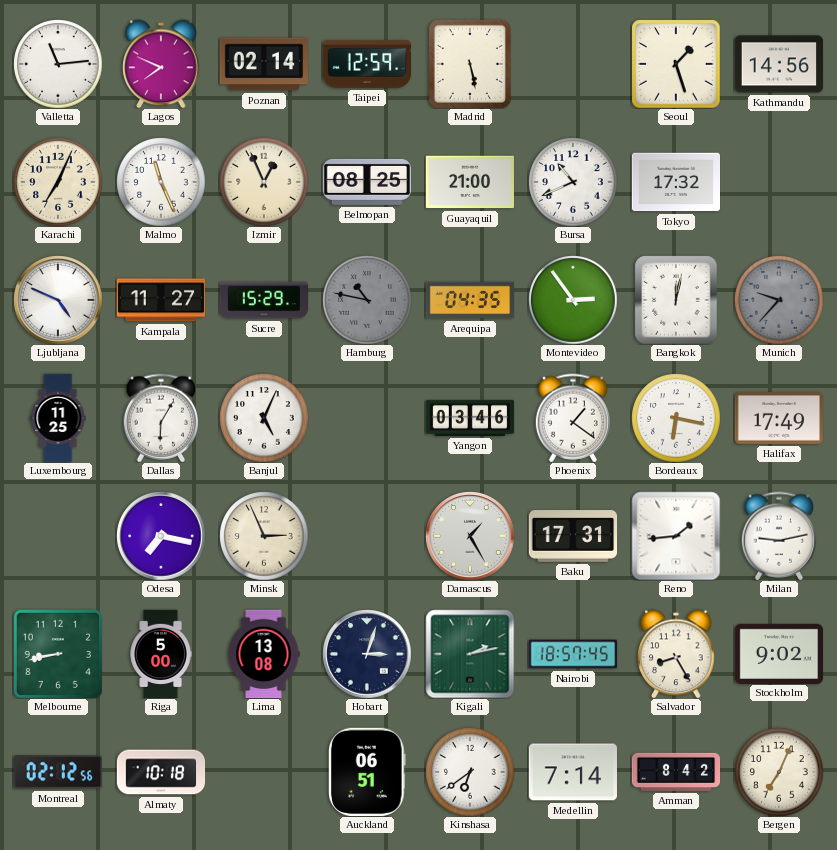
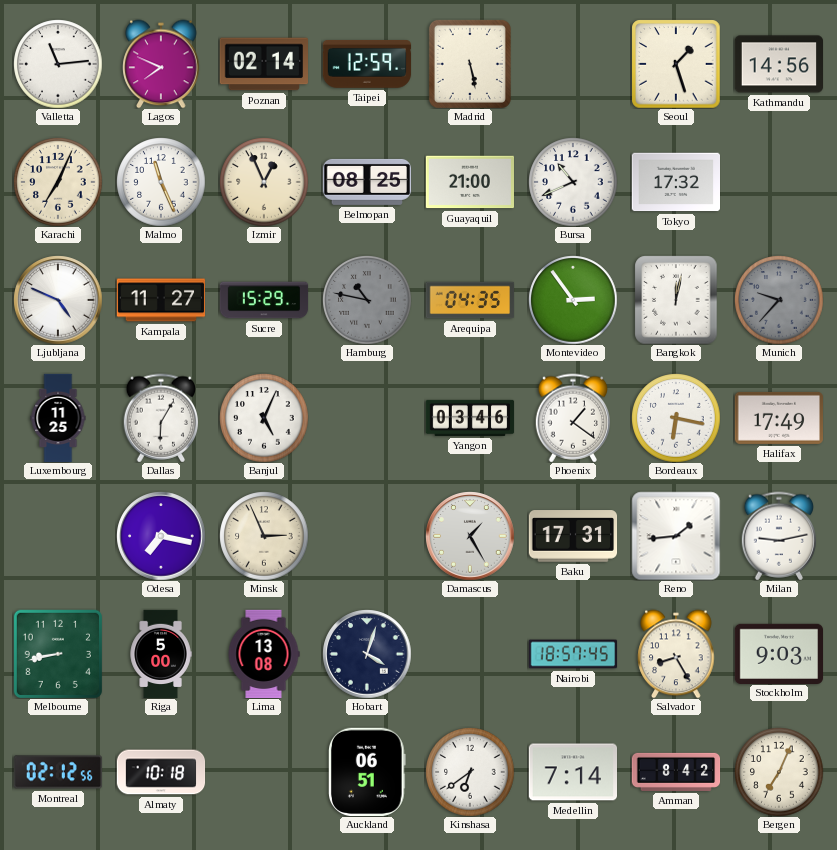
Hobart: 3:03 -> 4:03
Kigali: 2:13 -> none
Stockholm: 9:02 -> 9:03
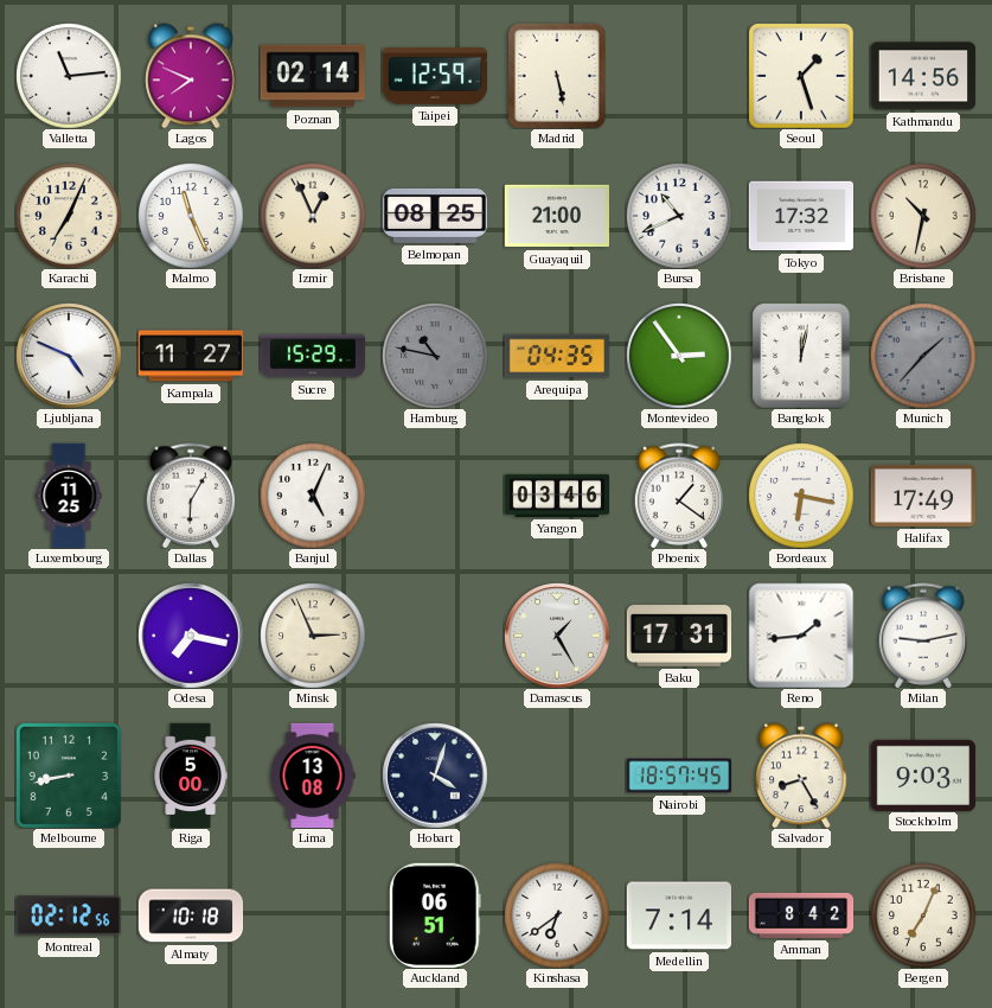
Brisbane: none -> 10:32
Munich: 9:37 -> 1:37
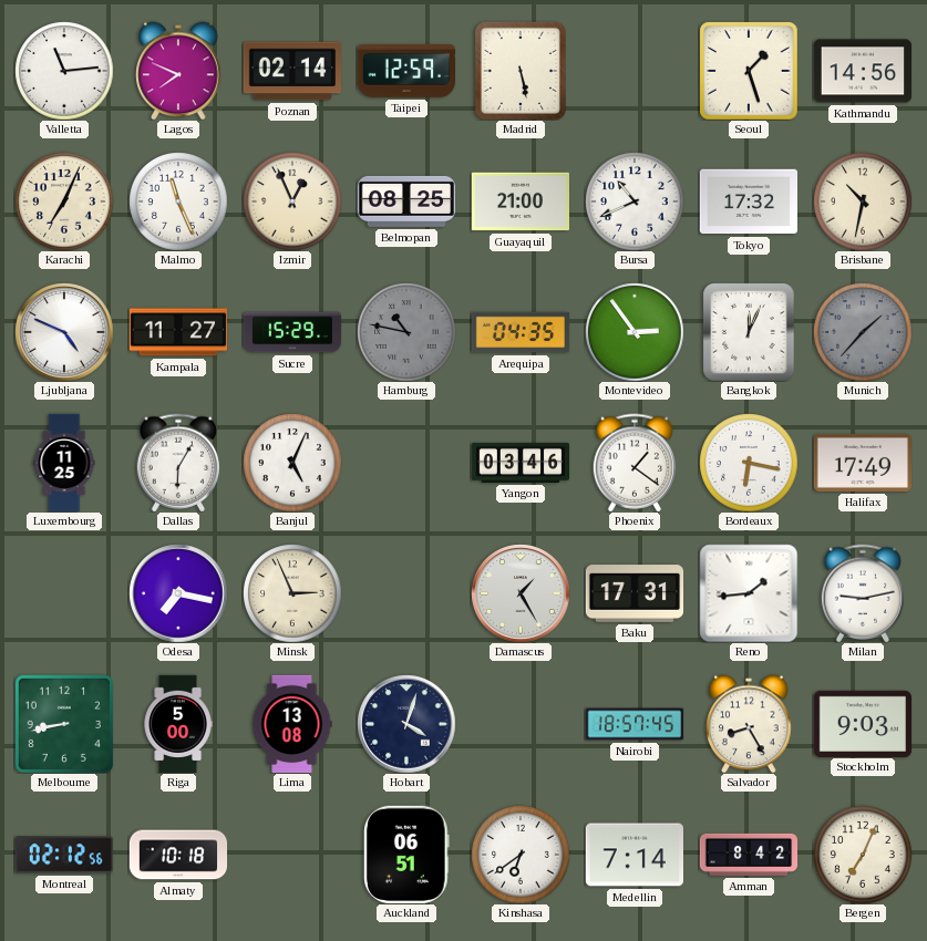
Bangkok: 12:02 -> 12:04
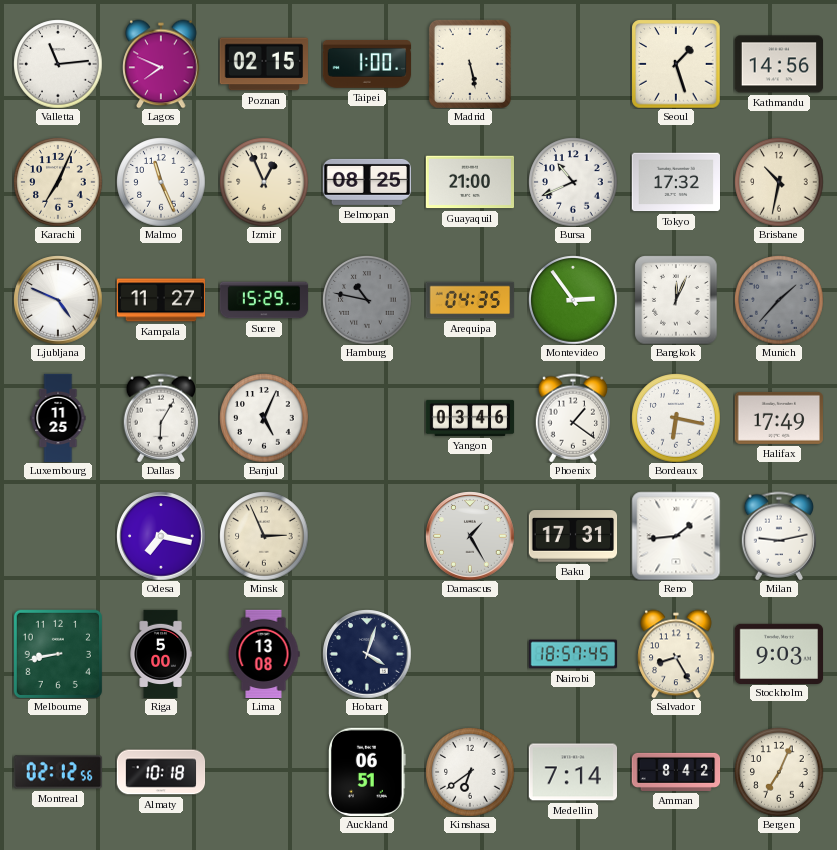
Poznan: 02:14 -> 02:15
Taipei: 12:59 -> 1:00
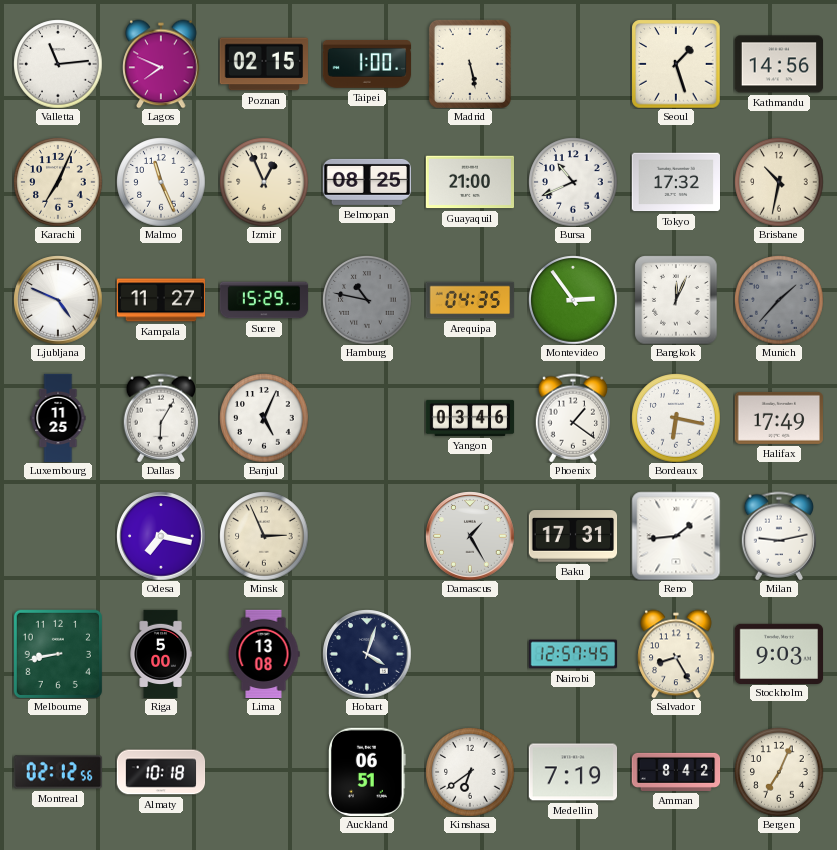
Nairobi: 18:57 -> 12:57
Medellin: 7:14 -> 7:19
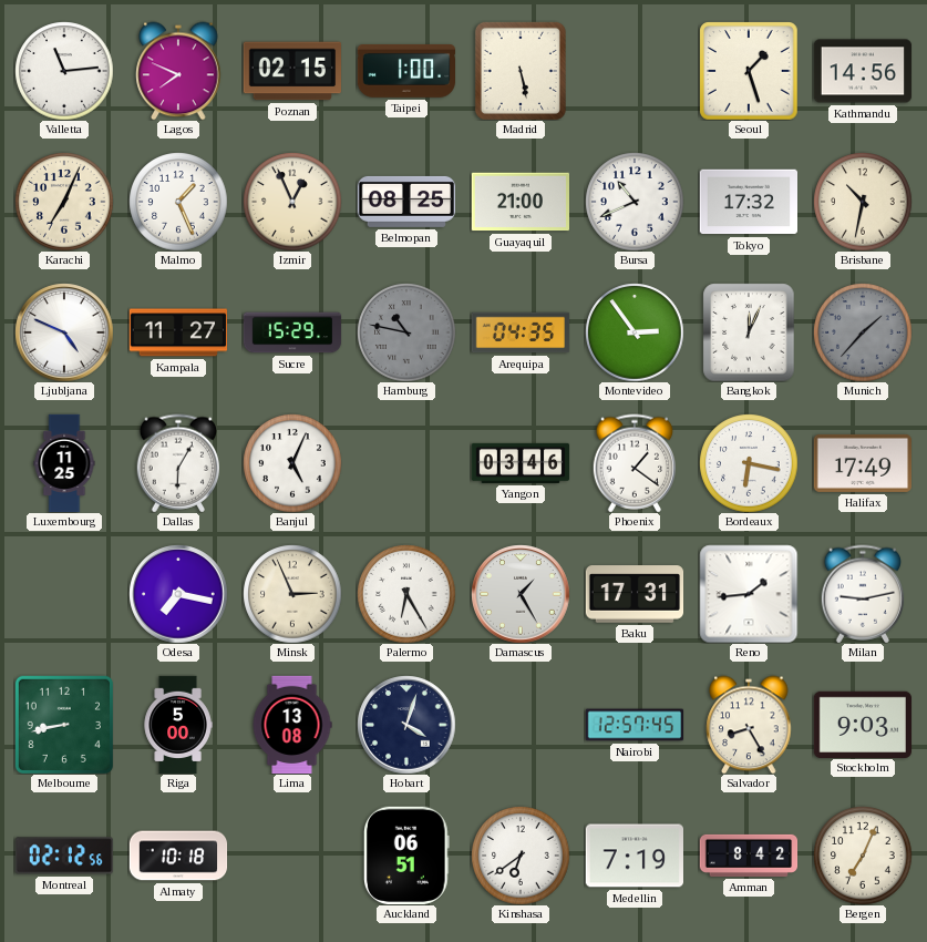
Malmo: 11:26 -> 1:26
Palermo: none -> 6:25
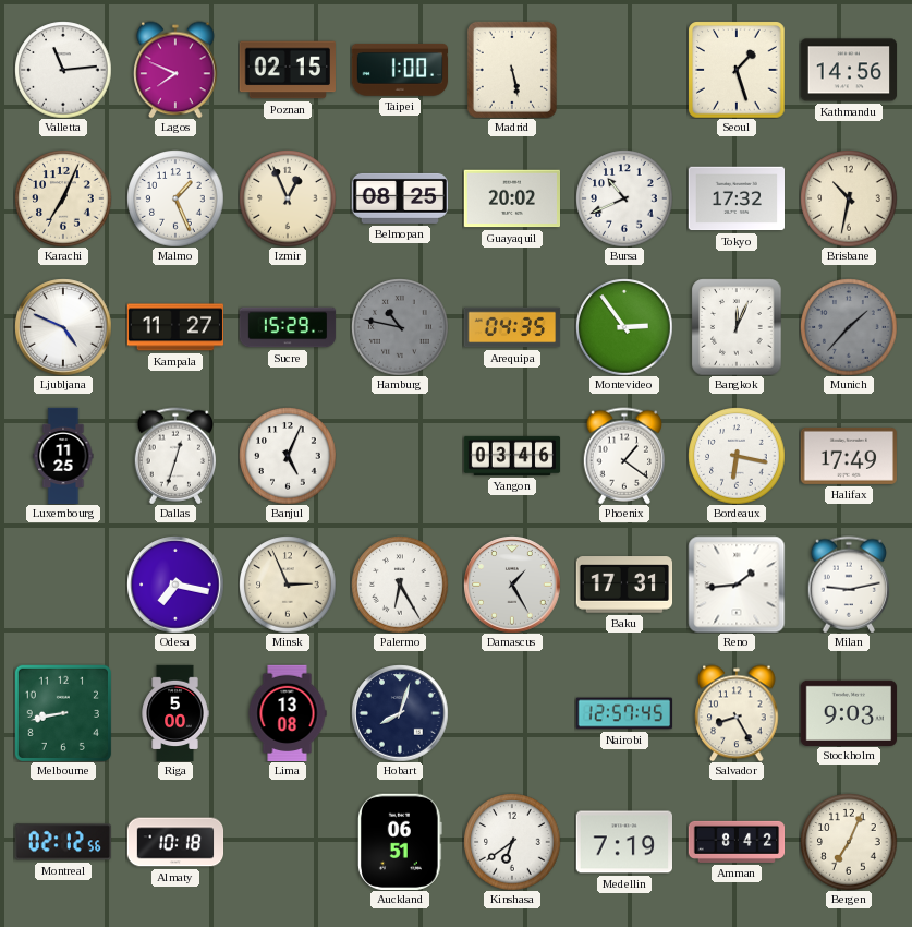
Guayaquil: 21:00 -> 20:02
Dallas: 6:05 -> 12:33
Hobart: 4:03 -> 8:03
